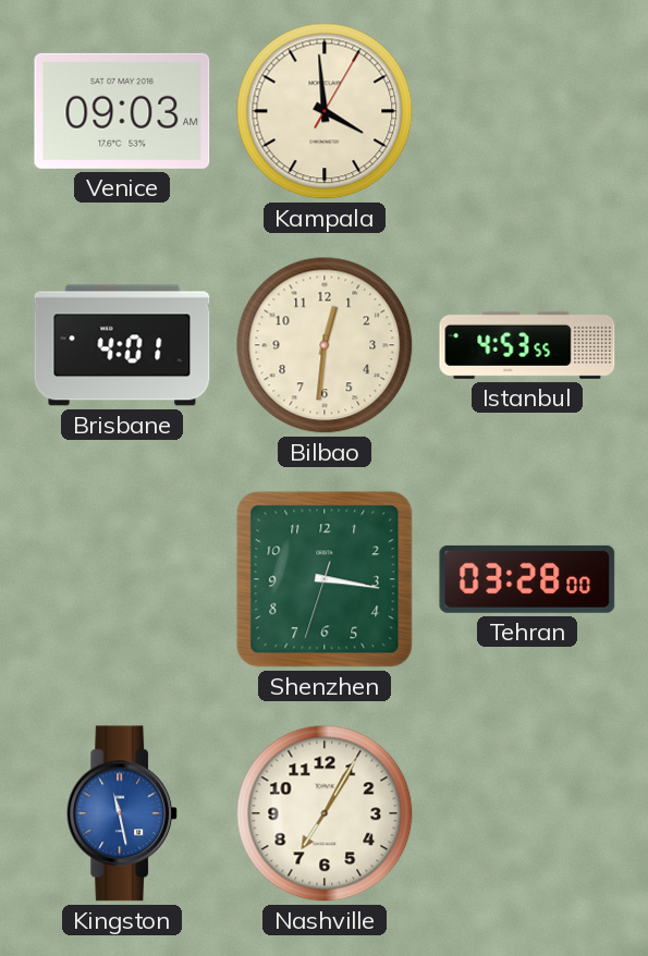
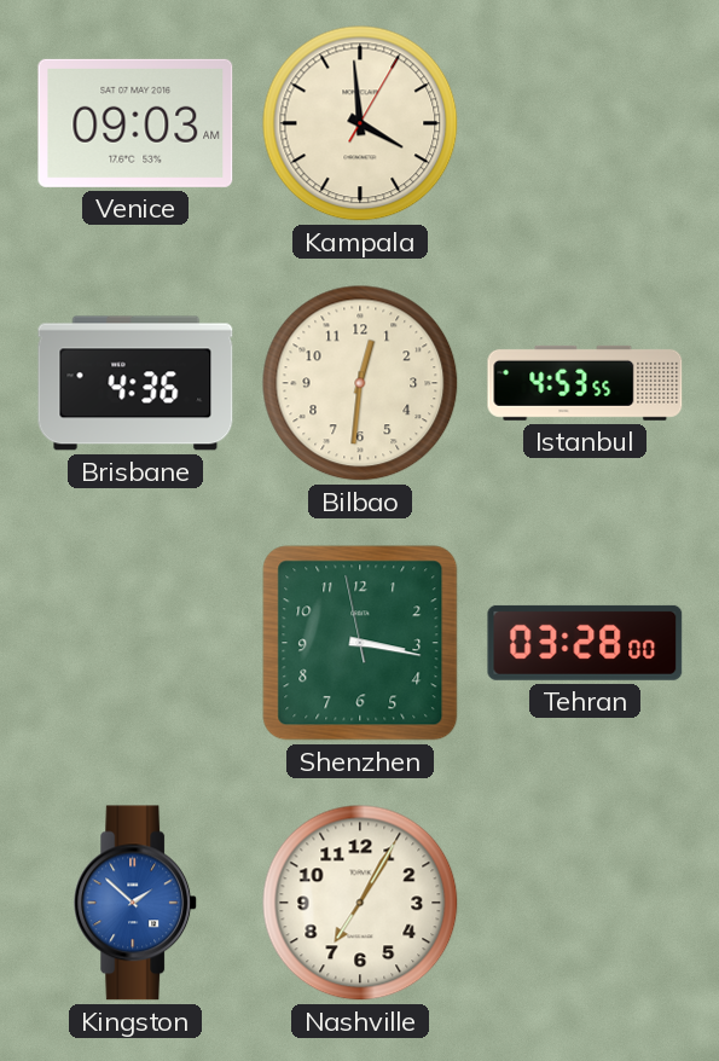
Brisbane: 4:01 -> 4:36
Shenzhen: 3:16:33 -> 3:16:58
Kingston: 11:28 -> 1:52
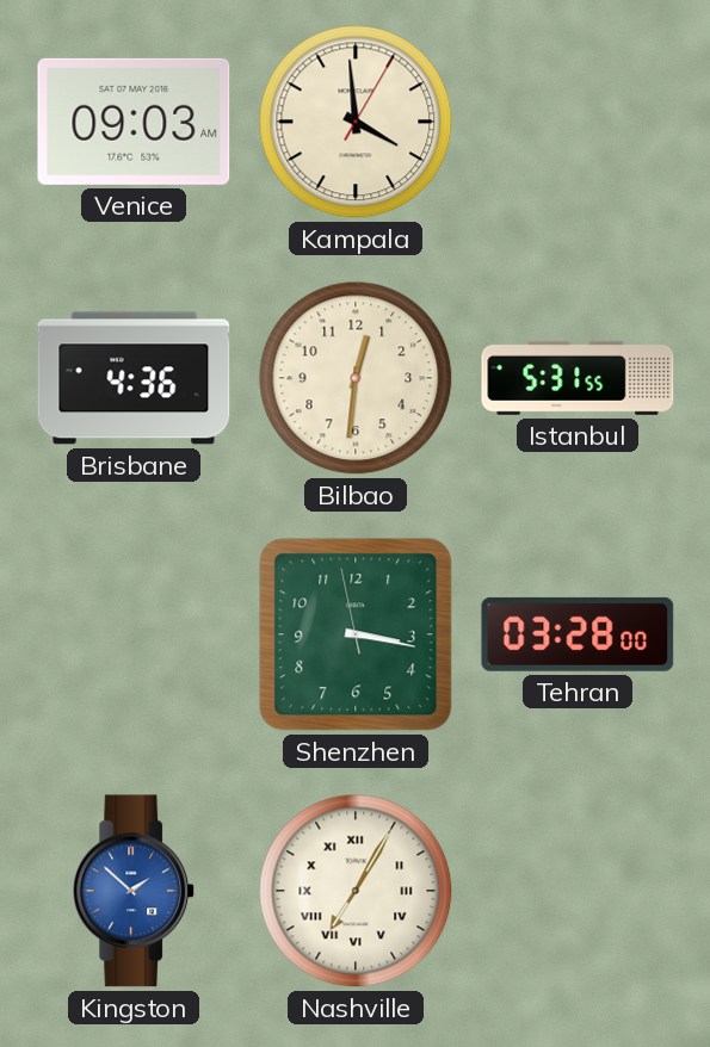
Istanbul: 4:53 -> 5:31
Nashville numerals: Arabic -> Roman
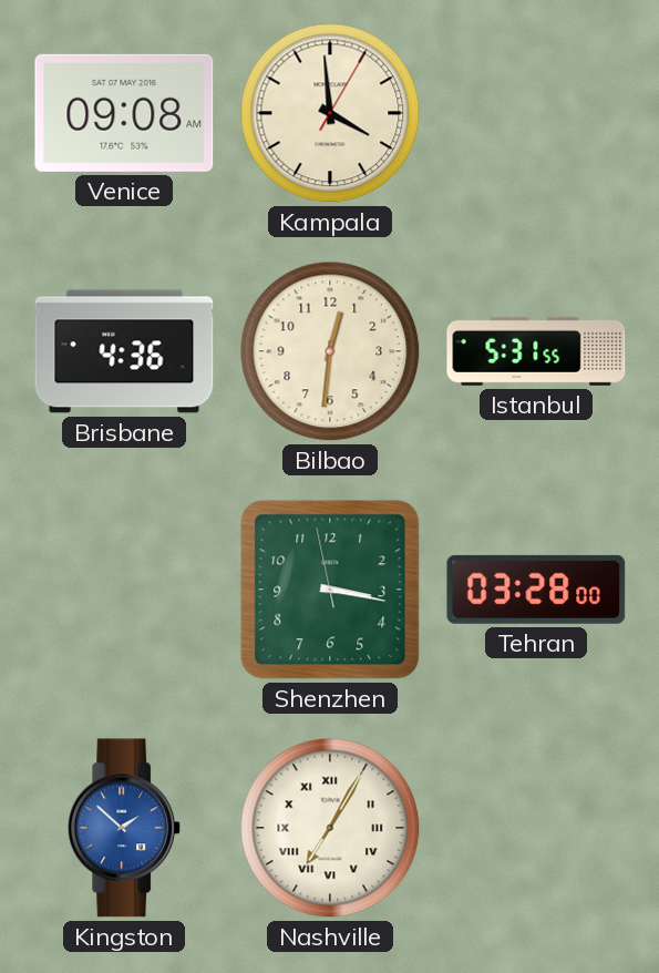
Venice: 09:03 -> 09:08
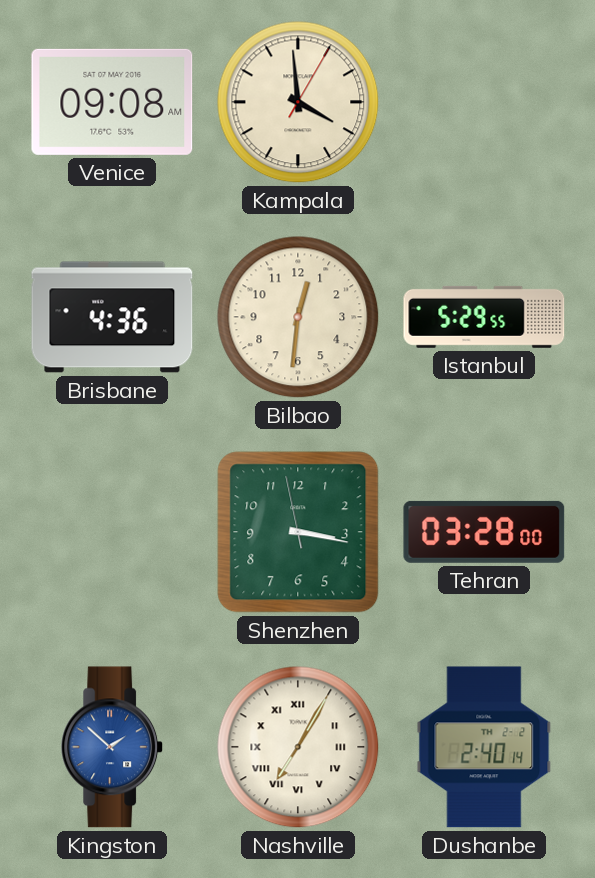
Istanbul: 5:31 -> 5:29
Dushanbe: none -> 2:40
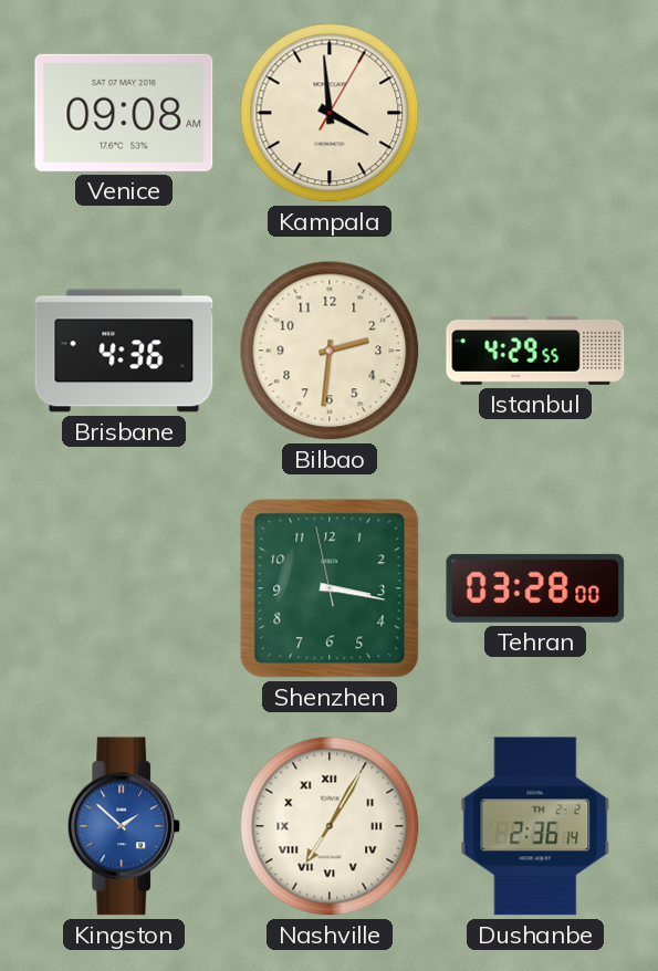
Bilbao: 12:31 -> 2:31
Istanbul: 5:29 -> 4:29
Dushanbe: 2:40 -> 2:36
